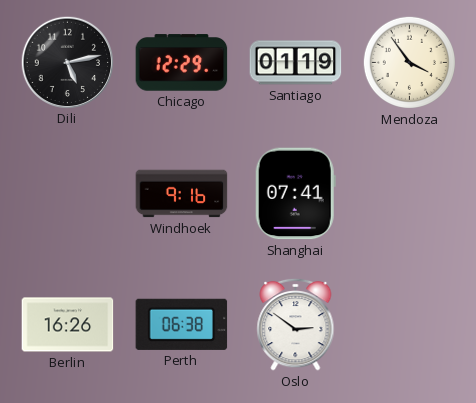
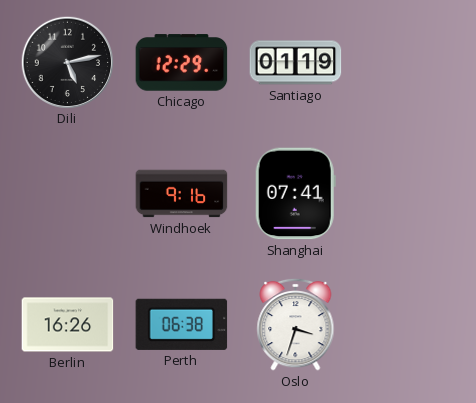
Mendoza: 3:54 -> none
Oslo: 2:51 -> 3:33
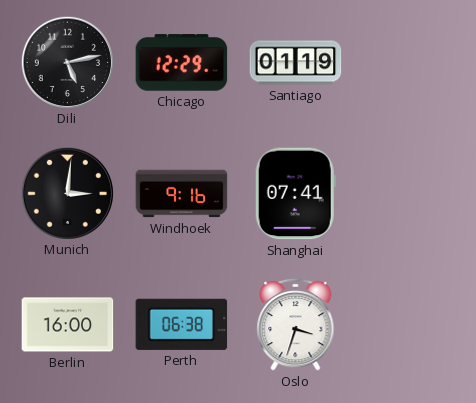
Munich: none -> 3:01
Berlin: 16:26 -> 16:00
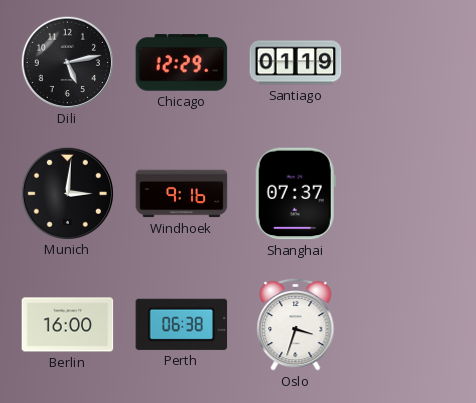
Shanghai: 07:41 -> 07:37
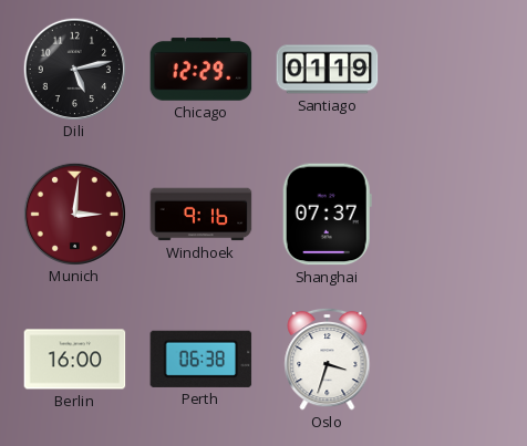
Munich dial: black -> burgundy
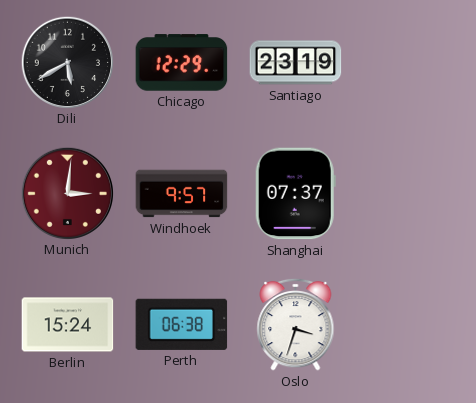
Dili: 5:13 -> 5:40
Santiago: 01:19 -> 23:19
Windhoek: 9:16 -> 9:57
Berlin: 16:00 -> 15:24
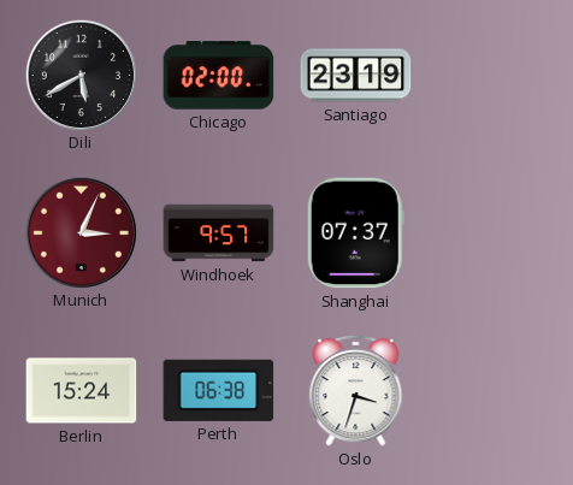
Chicago: 12:29 -> 02:00
Munich: 3:01 -> 3:04
